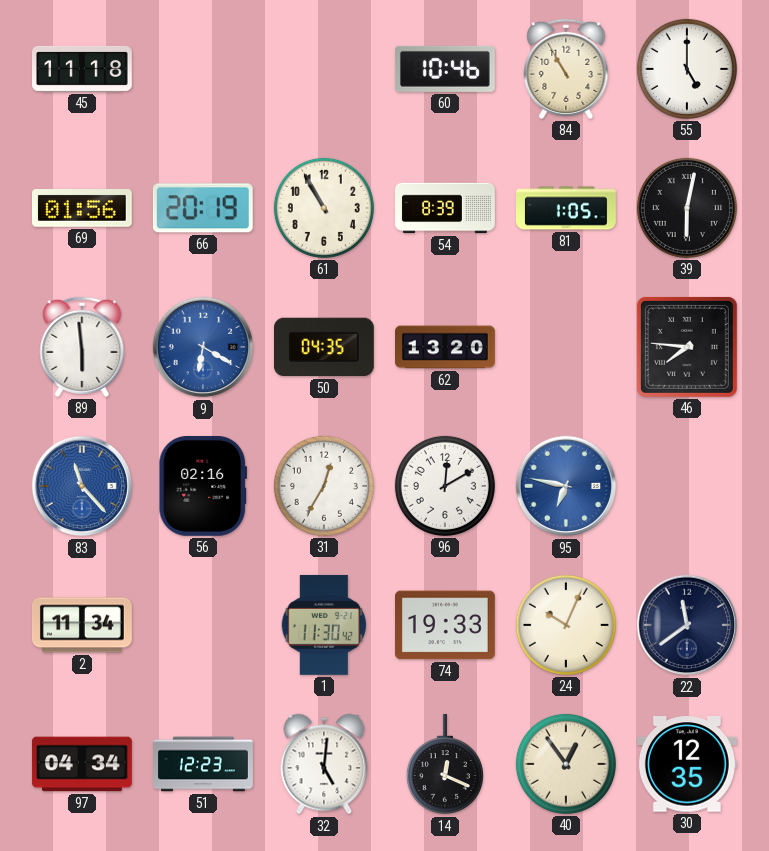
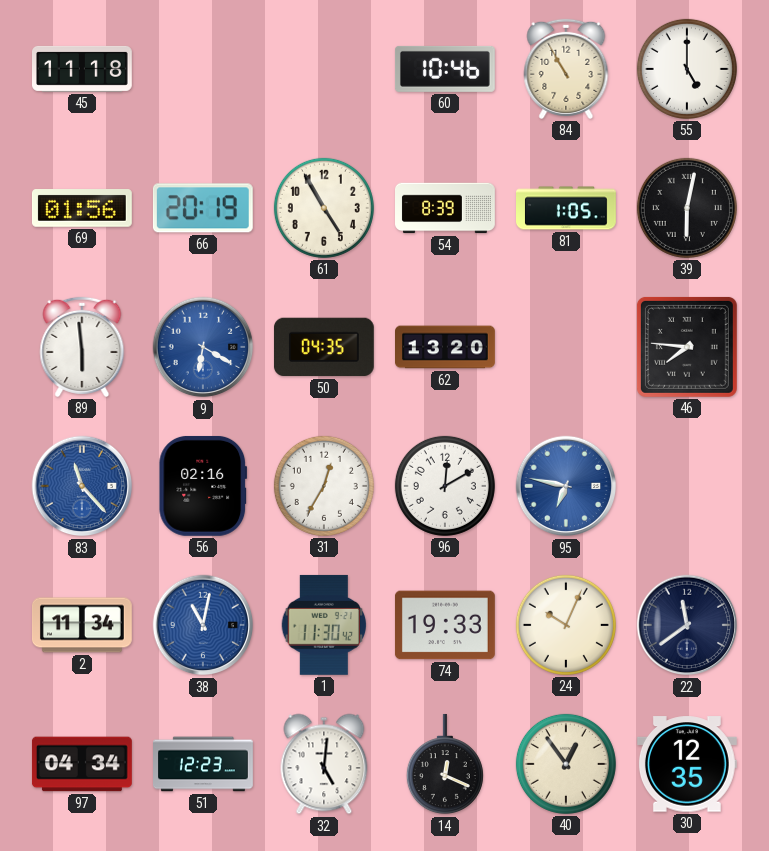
61: 10:55 -> 4:55
38: none -> 11:02
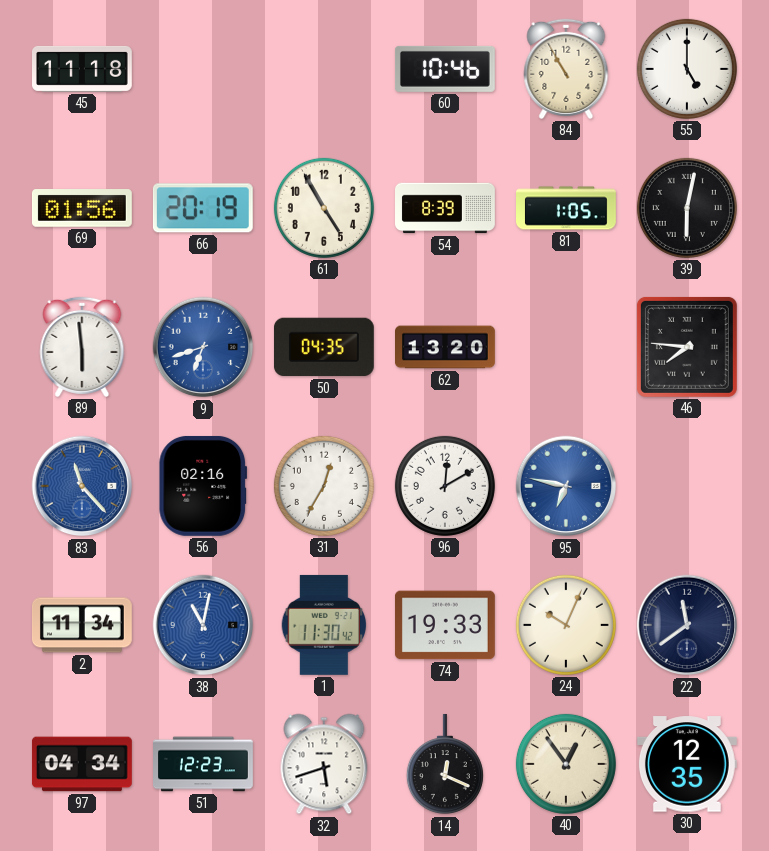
9: 6:20 -> 6:42
32: 5:01 -> 5:42
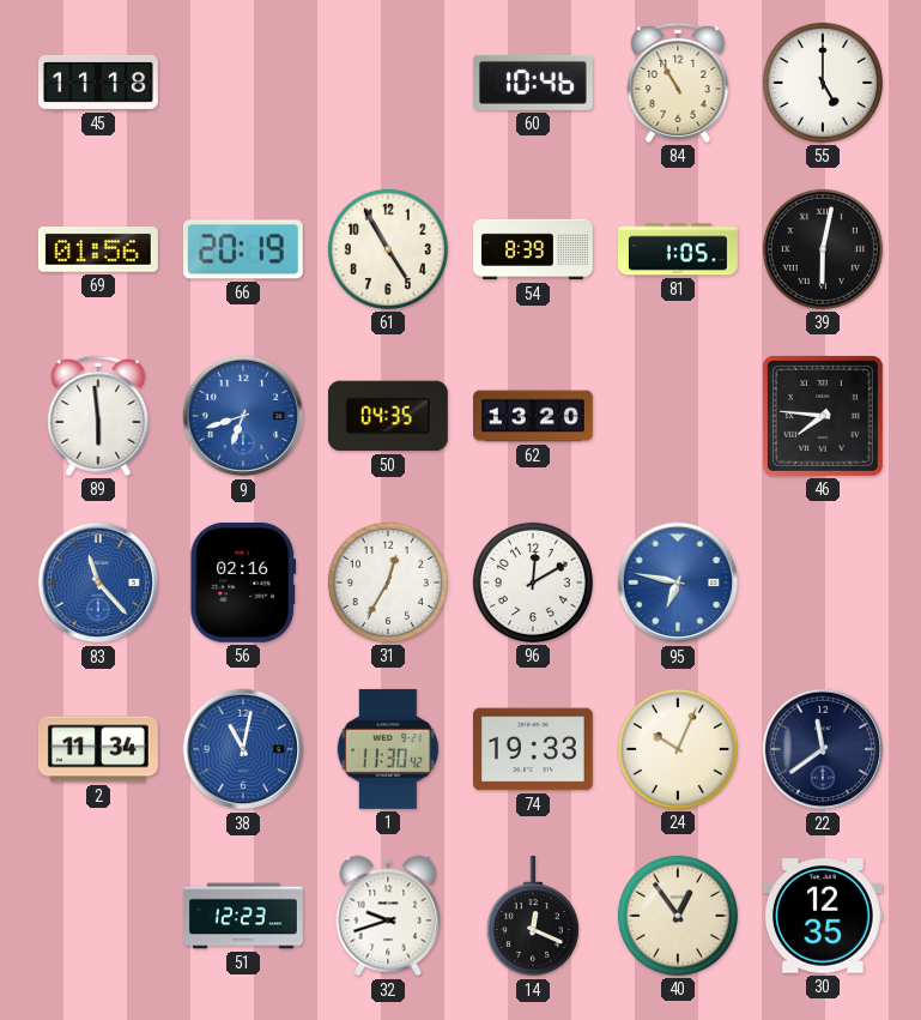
97: 04:34 -> none
32: 5:42 -> 9:42
